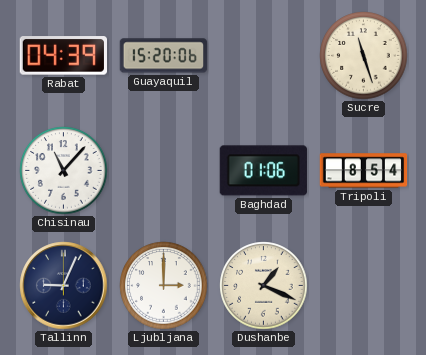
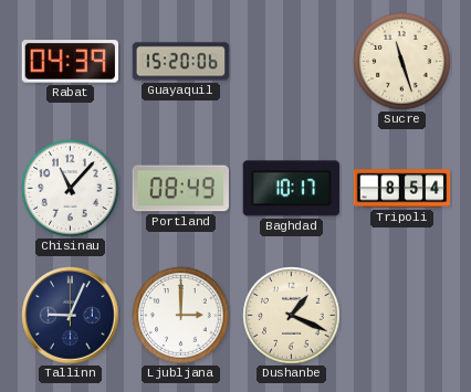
Portland: none -> 08:49
Baghdad: 01:06 -> 10:17
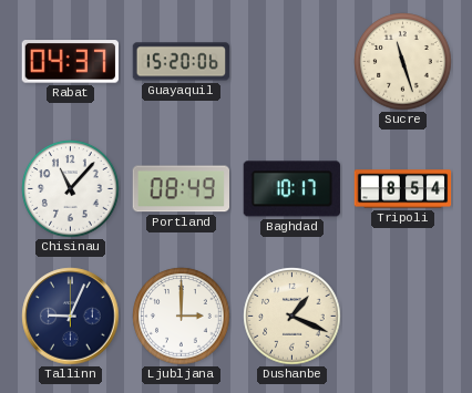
Rabat: 04:39 -> 04:37
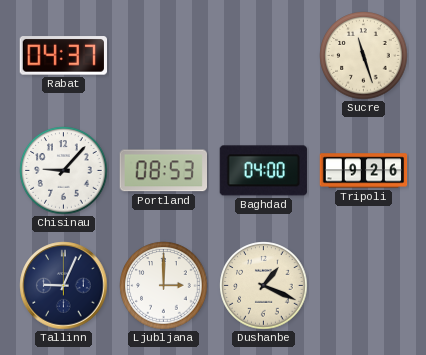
Guayaquil: 15:20 -> none
Chisinau: 11:07 -> 9:07
Portland: 08:49 -> 08:53
Baghdad: 10:17 -> 04:00
Tripoli: 8:54 -> 9:26
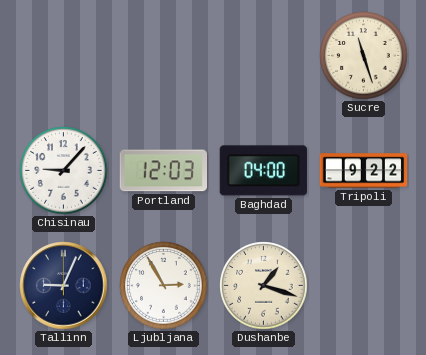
Rabat: 04:37 -> none
Portland: 08:53 -> 12:03
Tripoli: 9:26 -> 9:22
Ljubljana: 3:00 -> 2:55
Dushanbe: 1:19 -> 1:18
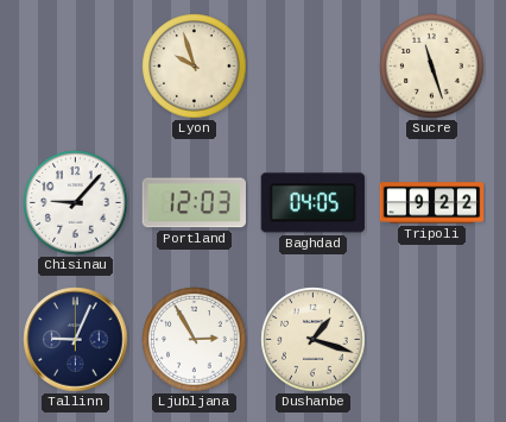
Lyon: none -> 9:57
Baghdad: 04:00 -> 04:05
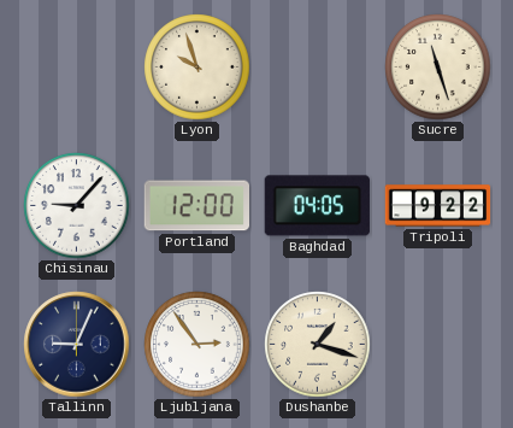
Portland: 12:03 -> 12:00
Ljubljana: 2:55 -> 2:54
